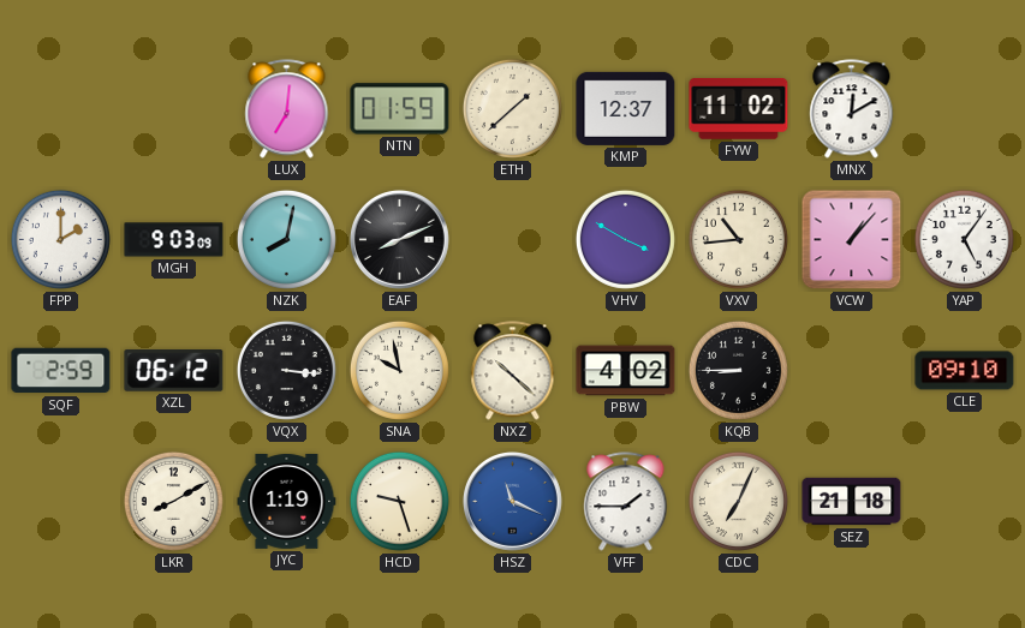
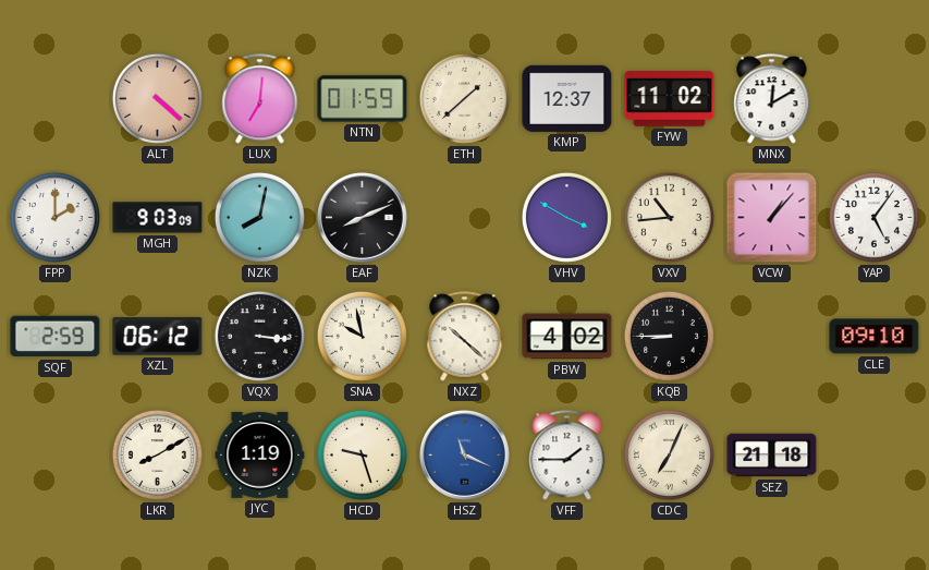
ALT: none -> 4:22
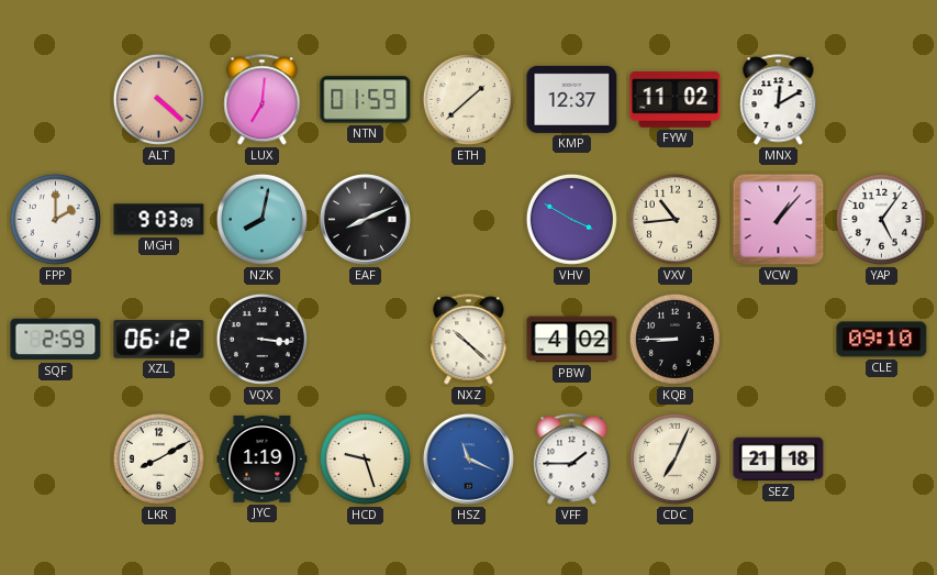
SNA: 9:58 -> none
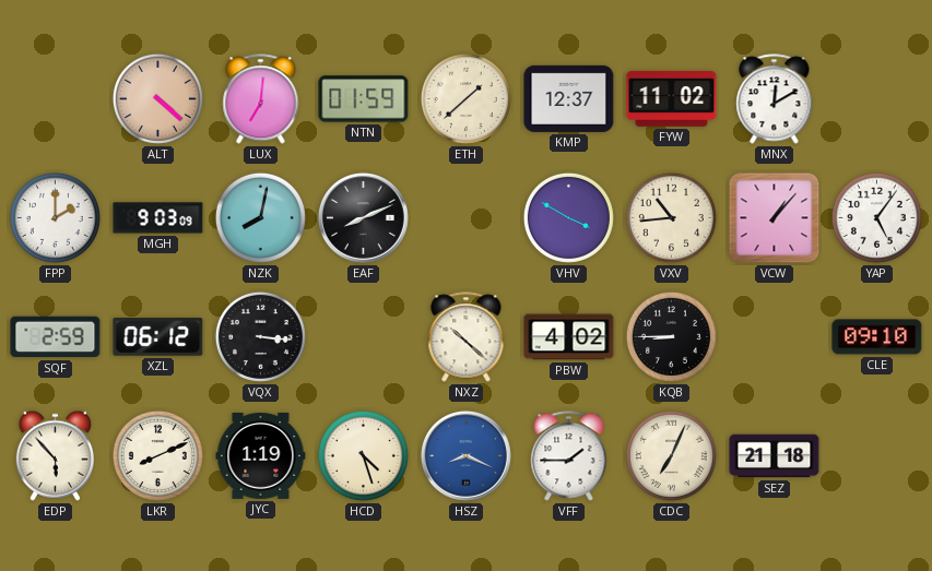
EDP: none -> 5:53
LKR: 8:10 -> 8:11
HCD: 9:27 -> 4:27
HSZ: 11:19 -> 8:19
